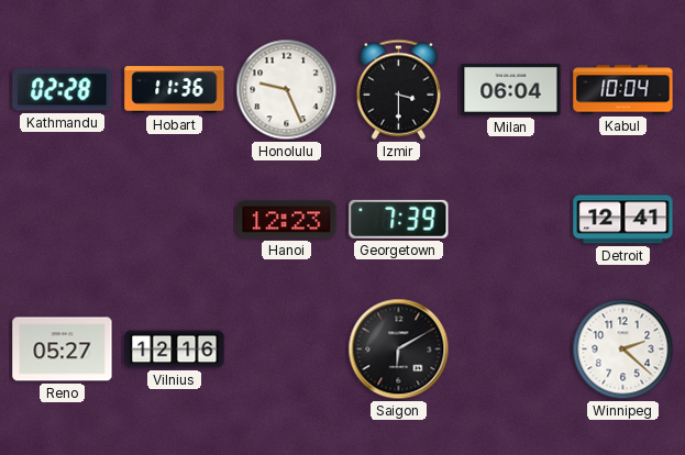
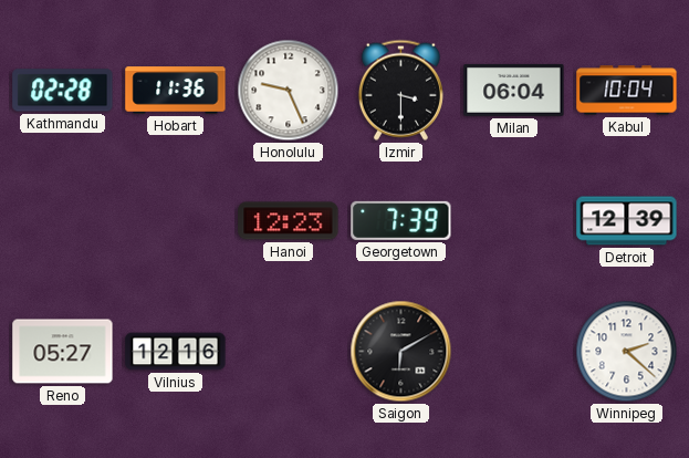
Detroit: 12:41 -> 12:39
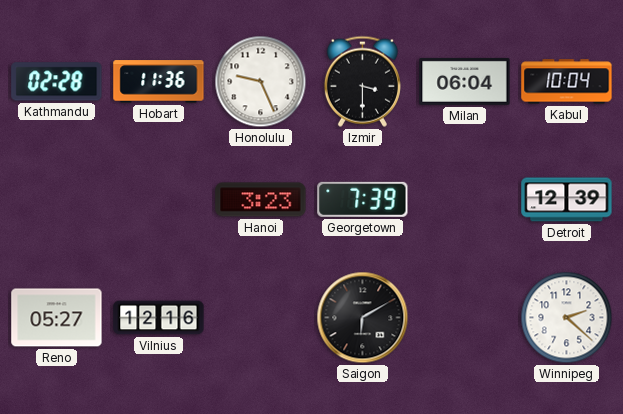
Hanoi: 12:23 -> 3:23
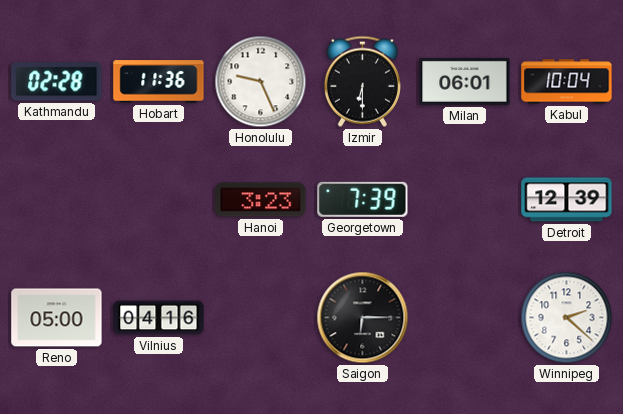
Izmir: 3:30 -> 6:30
Milan: 06:04 -> 06:01
Reno: 05:27 -> 05:00
Vilnius: 12:16 -> 04:16
Saigon: 6:10 -> 6:15
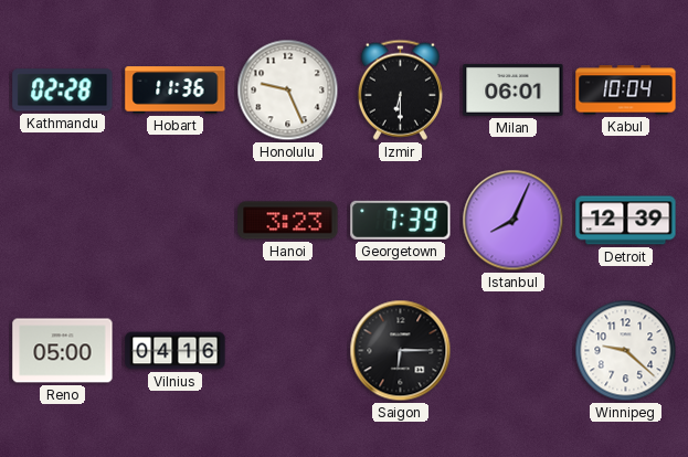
Istanbul: none -> 8:04
Winnipeg: 2:22 -> 9:22
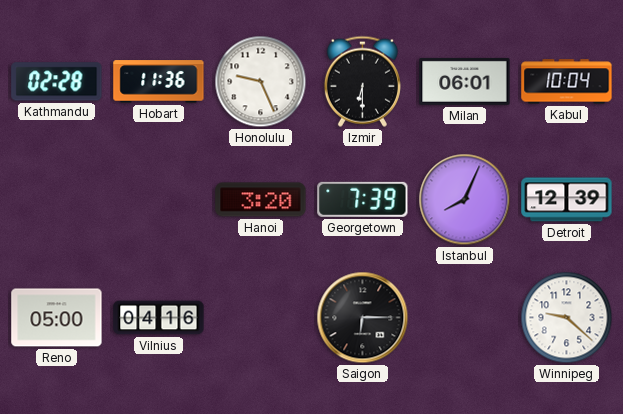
Hanoi: 3:23 -> 3:20
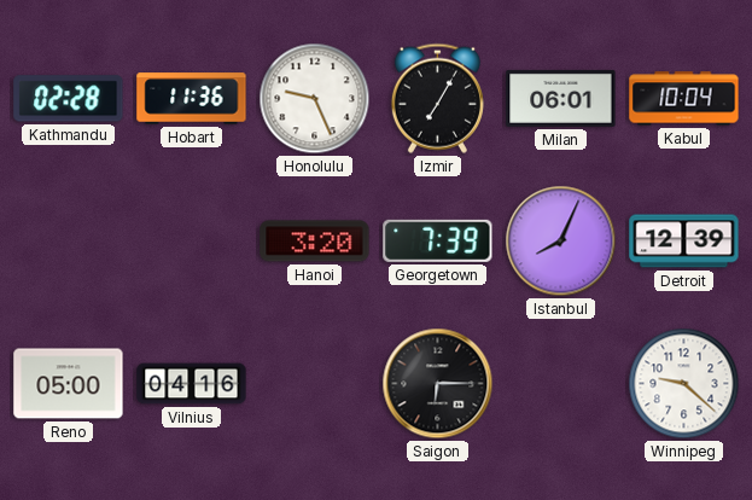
Izmir: 6:30 -> 7:05
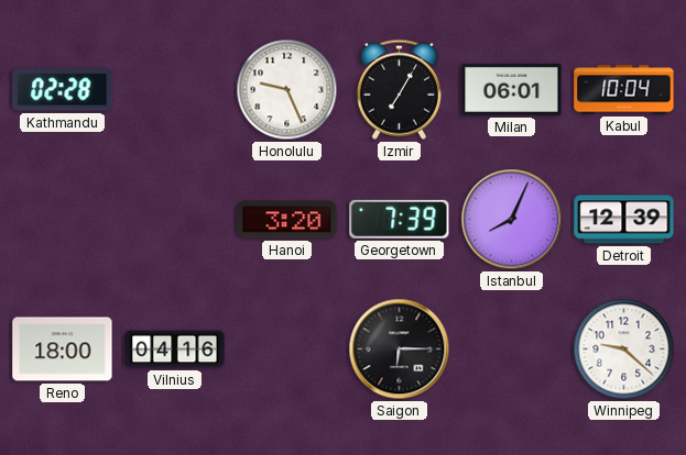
Hobart: 11:36 -> none
Reno: 05:00 -> 18:00
